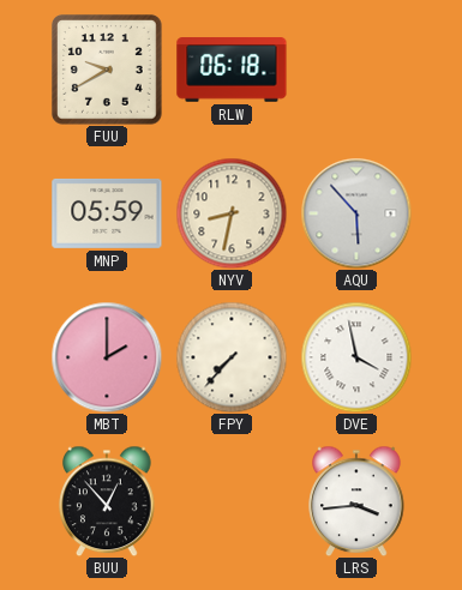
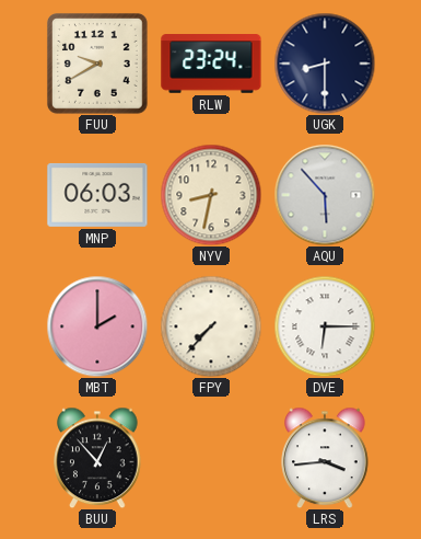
RLW: 06:18 -> 23:24
UGK: none -> 8:30
MNP: 05:59 -> 06:03
DVE: 3:58 -> 6:15
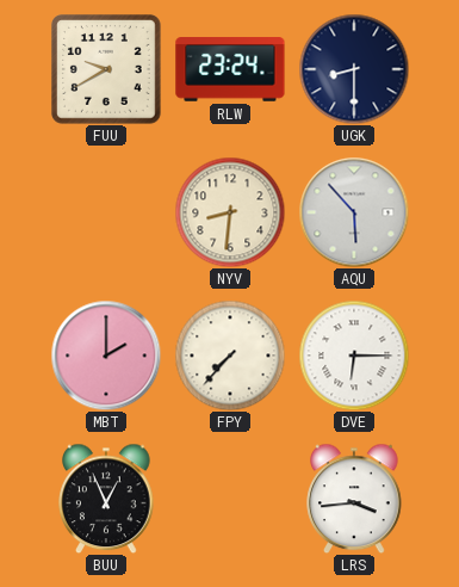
MNP: 06:03 -> none
NYV: 8:32 -> 8:31
BUU: 12:53 -> 12:56
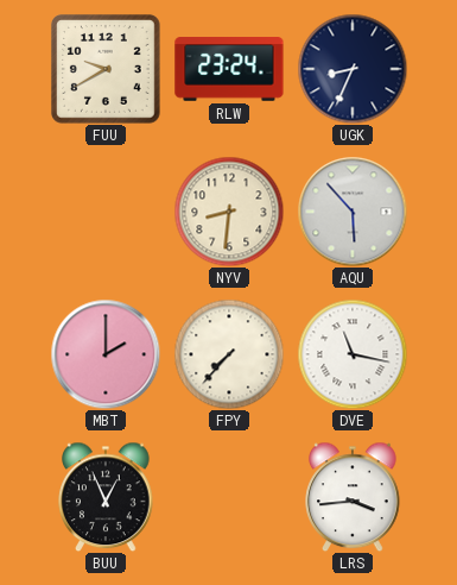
UGK: 8:30 -> 8:34
DVE: 6:15 -> 11:17
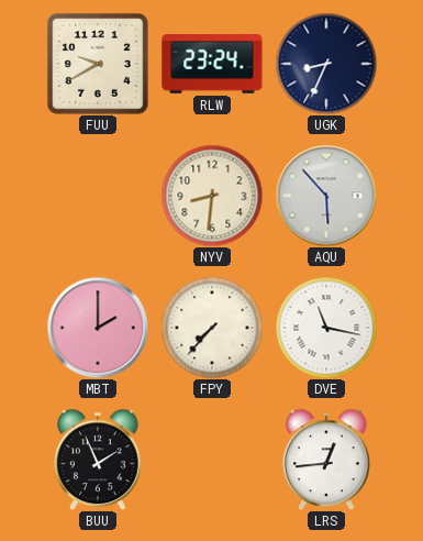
BUU: 12:56 -> 1:56
LRS: 3:44 -> 12:44
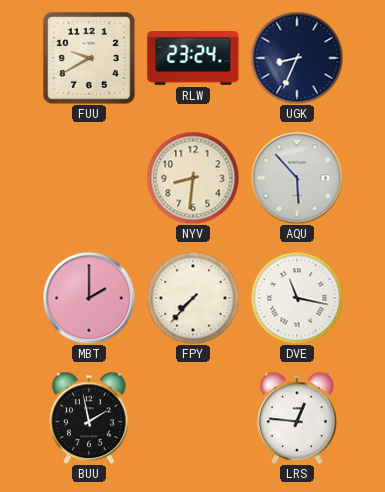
BUU: 1:56 -> 1:58
LRS: 12:44 -> 12:46
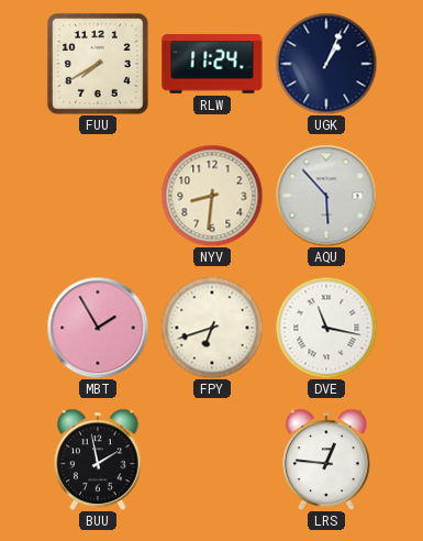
FUU: 9:40 -> 7:40
RLW: 23:24 -> 11:24
UGK: 8:34 -> 1:04
MBT: 2:00 -> 1:55
FPY: 7:37 -> 6:42
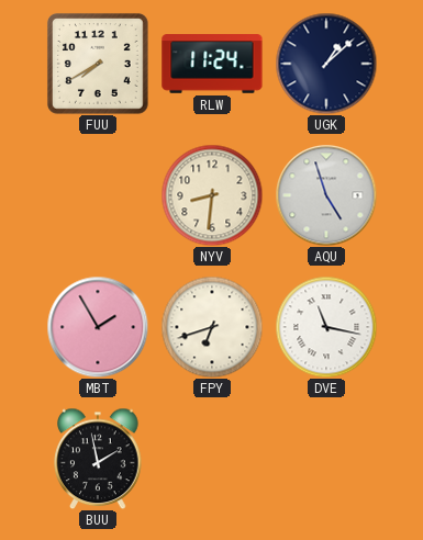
UGK: 1:04 -> 1:08
AQU: 5:53 -> 4:57
LRS: 12:46 -> none
